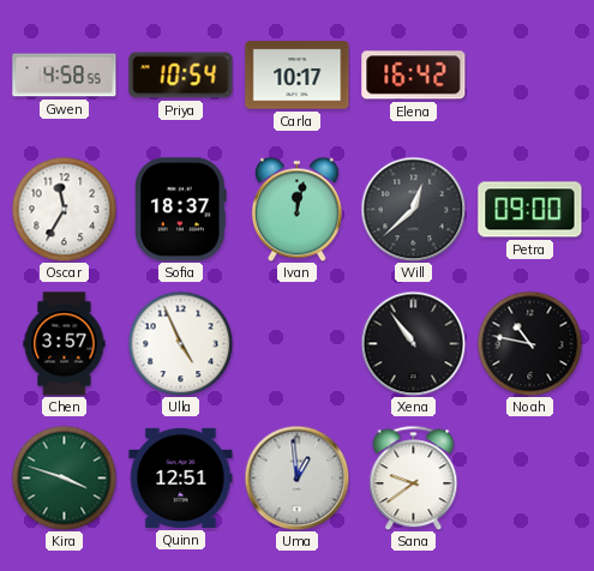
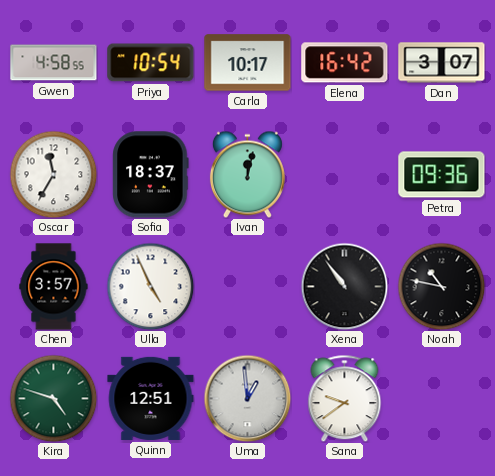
Dan: none -> 3:07
Will: 12:38 -> none
Petra: 09:00 -> 09:36
Kira: 3:48 -> 4:48
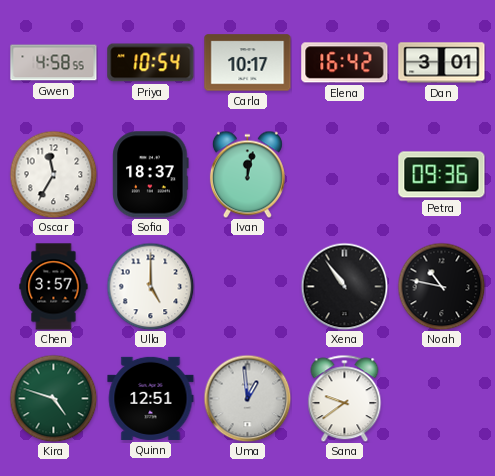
Dan: 3:07 -> 3:01
Ulla: 4:56 -> 5:00
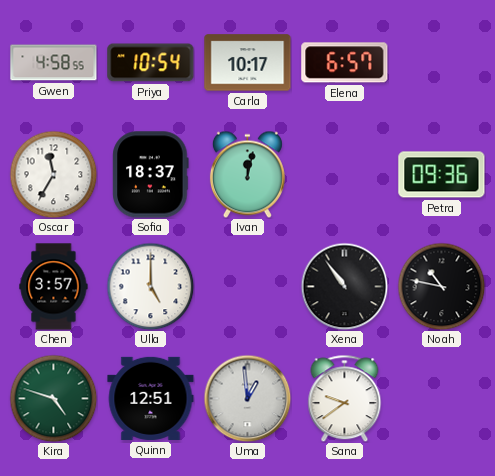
Elena: 16:42 -> 6:57
Dan: 3:01 -> none
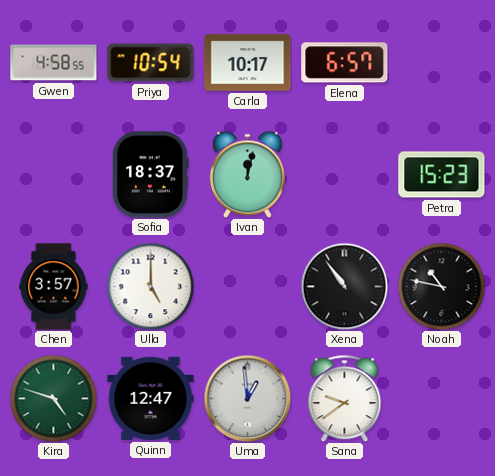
Oscar: 11:35 -> none
Petra: 09:36 -> 15:23
Quinn: 12:51 -> 12:47
